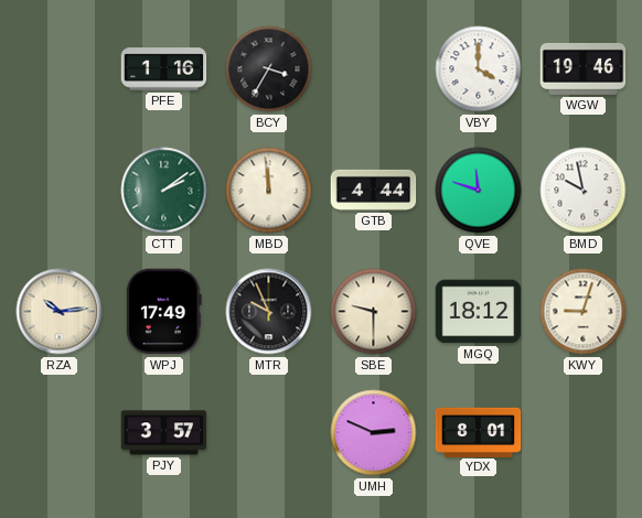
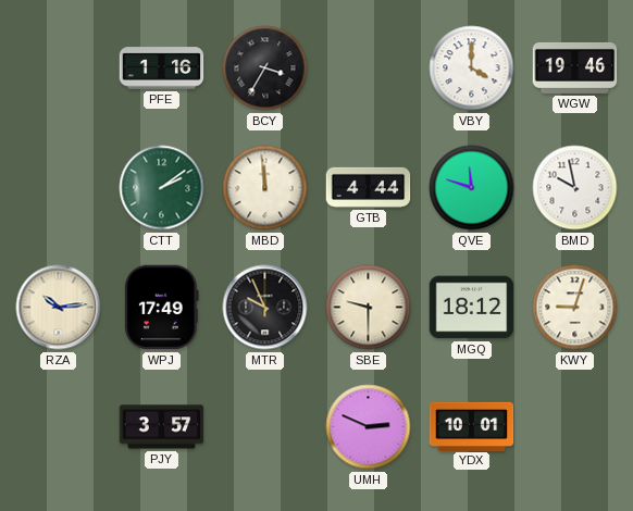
YDX: 8:01 -> 10:01
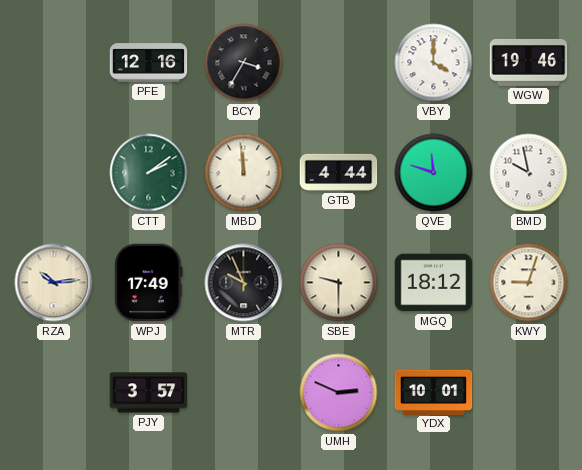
PFE: 1:16 -> 12:16
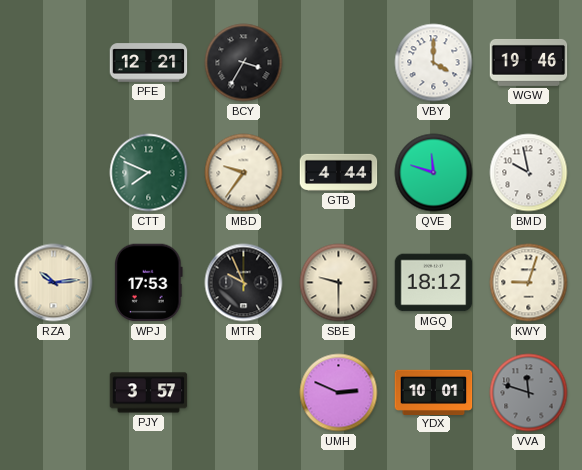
PFE: 12:16 -> 12:21
CTT: 2:09 -> 7:49
MBD: 11:59 -> 9:36
WPJ: 17:49 -> 17:53
VVA: none -> 11:48
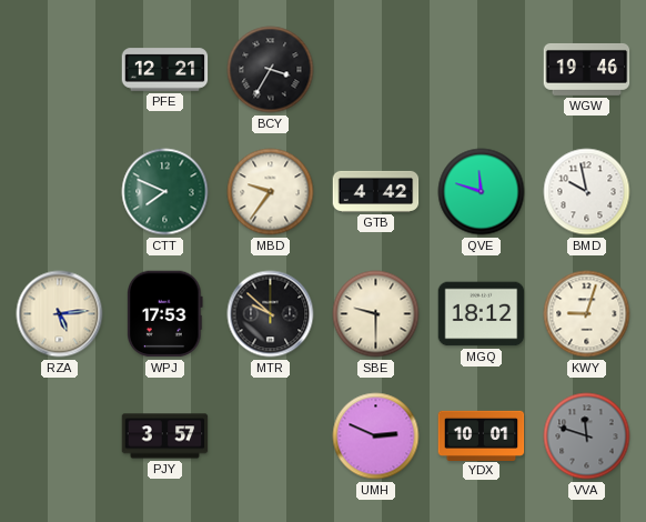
VBY: 4:00 -> none
GTB: 4:44 -> 4:42
RZA: 10:14 -> 5:14
MTR: 9:56 -> 9:52
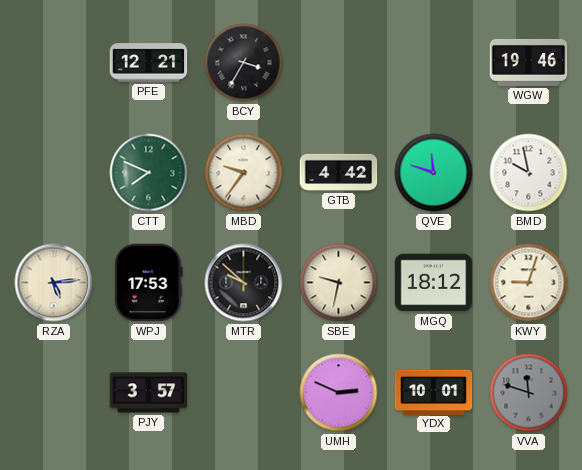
SBE: 9:30 -> 9:32
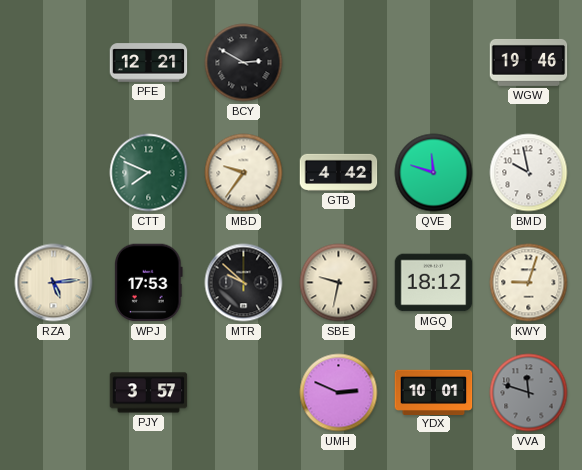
BCY: 3:35 -> 2:50
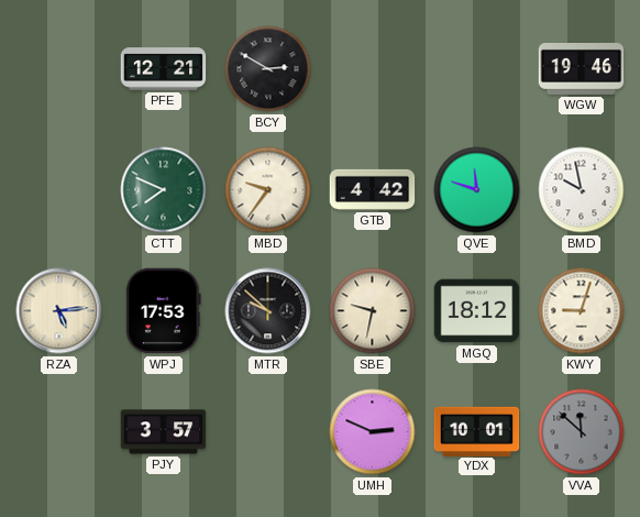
VVA: 11:48 -> 11:52
